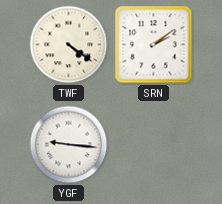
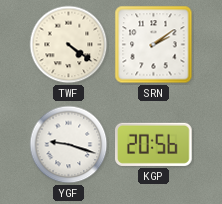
YGF: 9:16 -> 9:18
KGP: none -> 20:56
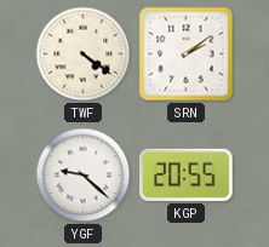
YGF: 9:18 -> 9:22
KGP: 20:56 -> 20:55
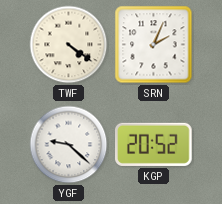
SRN: 2:09 -> 2:04
KGP: 20:55 -> 20:52
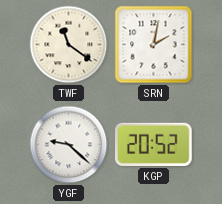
TWF: 4:21 -> 11:21
SRN: 2:04 -> 2:02
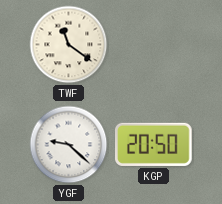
SRN: 2:02 -> none
KGP: 20:52 -> 20:50
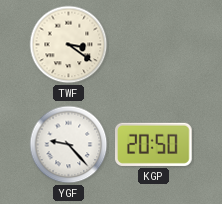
TWF: 11:21 -> 3:21
YGF: 9:22 -> 9:23
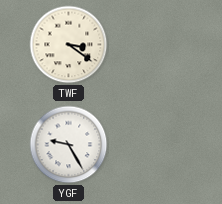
YGF: 9:23 -> 9:25
KGP: 20:50 -> none
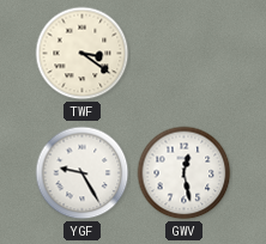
GWV: none -> 12:28
